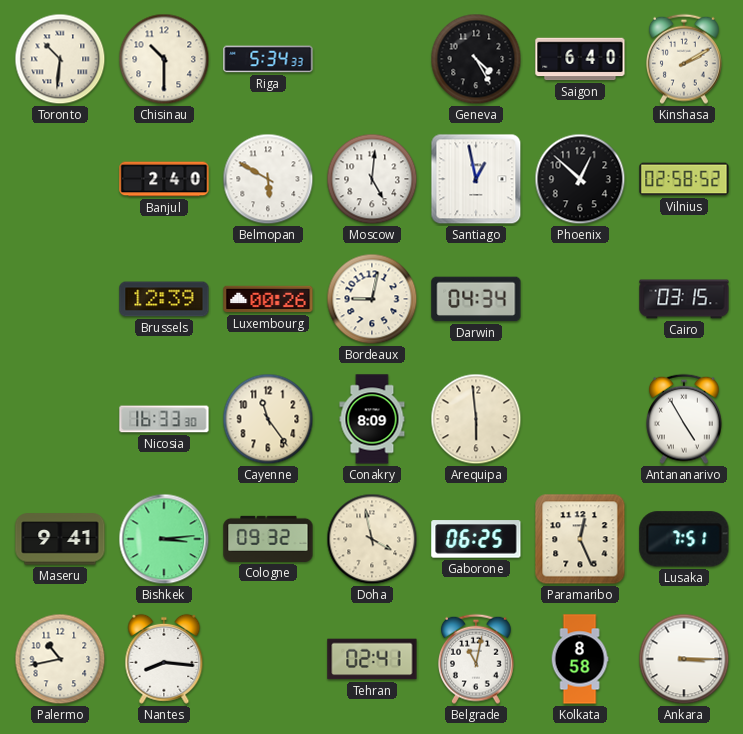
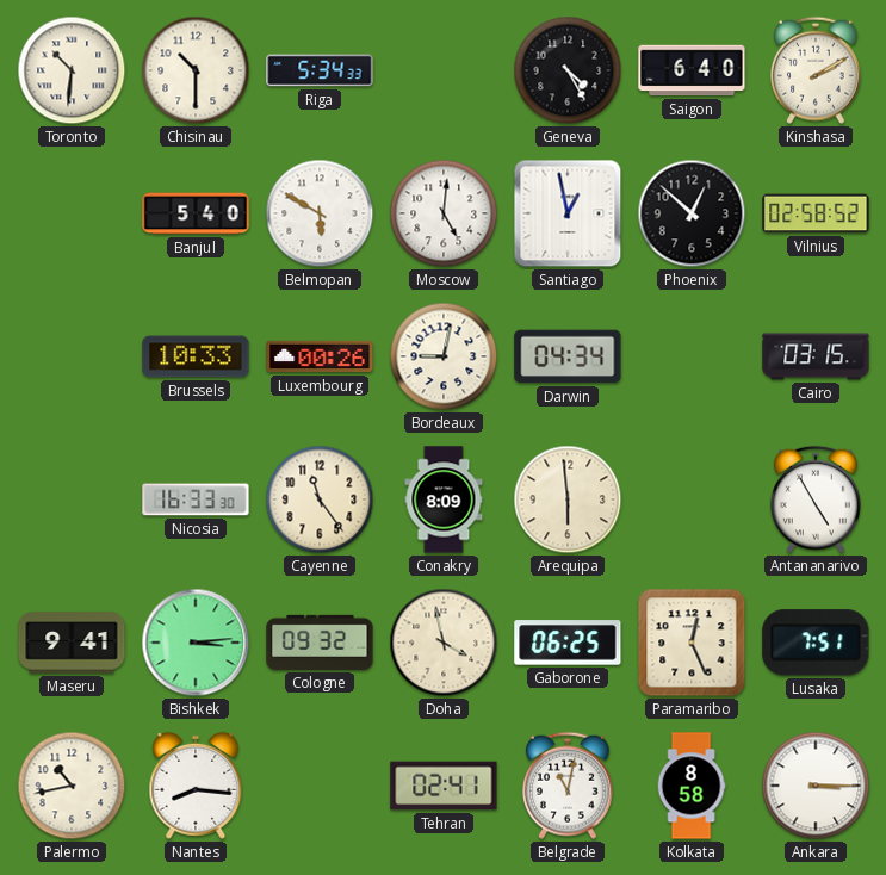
Banjul: 2:40 -> 5:40
Brussels: 12:39 -> 10:33
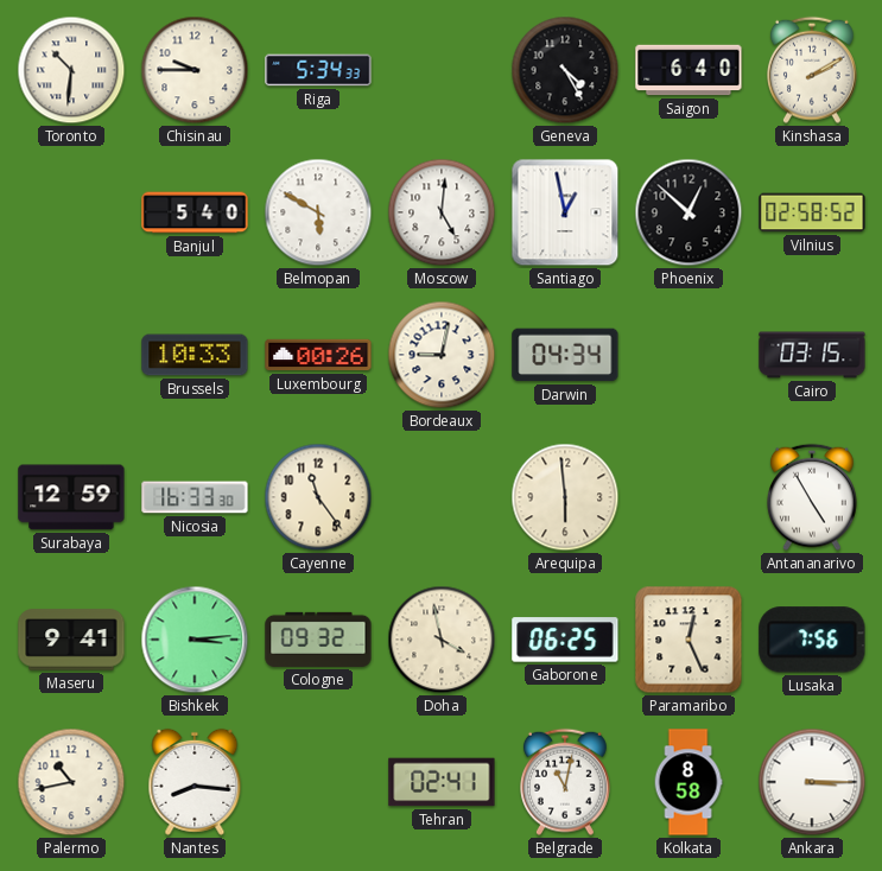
Chisinau: 10:30 -> 9:45
Surabaya: none -> 12:59
Conakry: 8:09 -> none
Lusaka: 7:51 -> 7:56
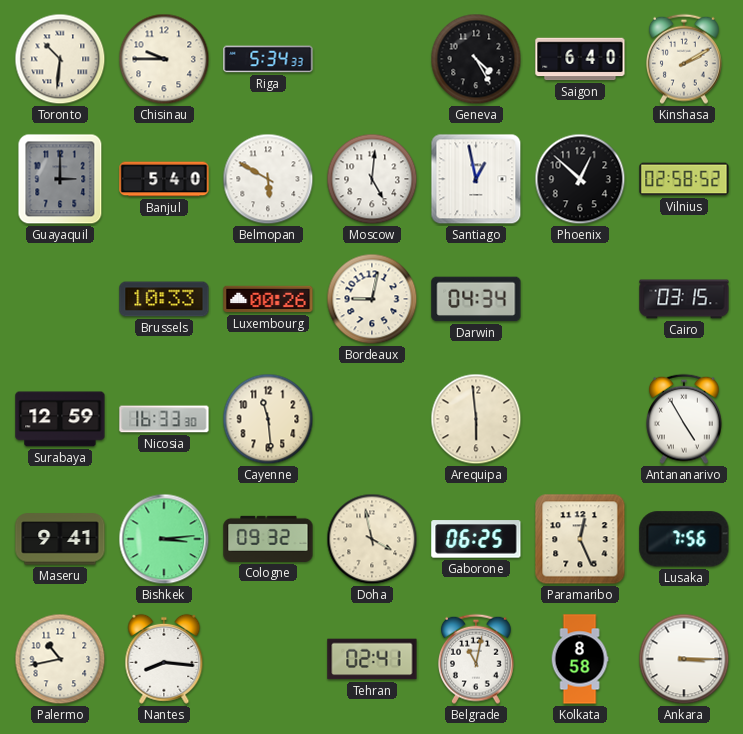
Guayaquil: none -> 3:00
Cayenne: 11:24 -> 11:29
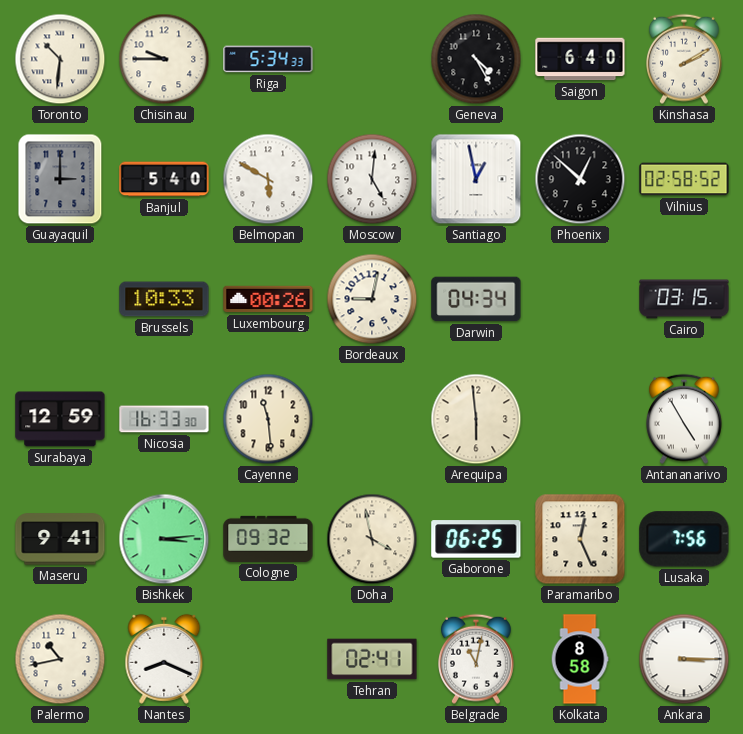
Nantes: 8:16 -> 8:19
